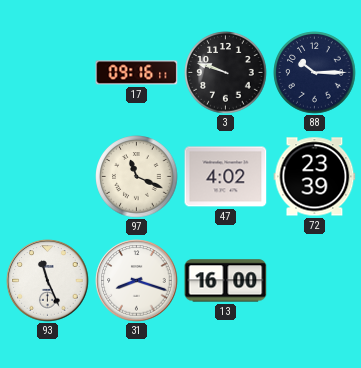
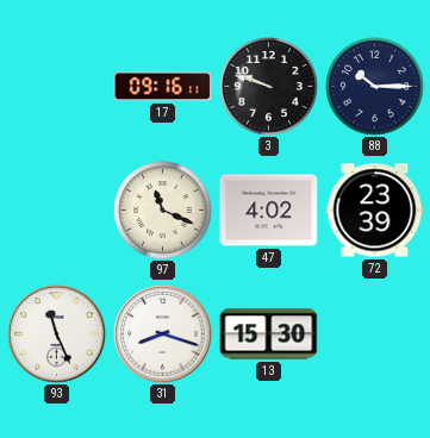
13: 16:00 -> 15:30
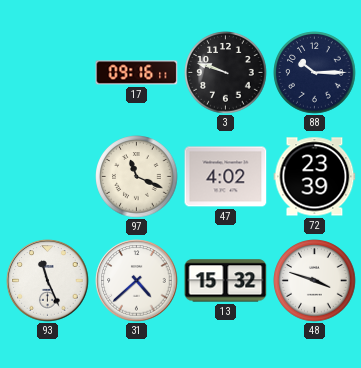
31: 8:18 -> 4:38
13: 15:30 -> 15:32
48: none -> 3:48
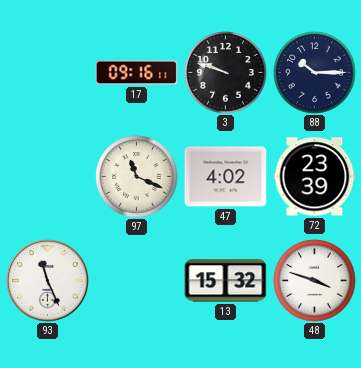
31: 4:38 -> none
